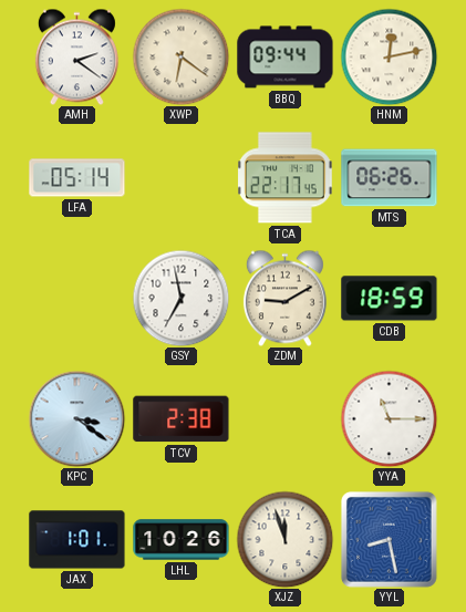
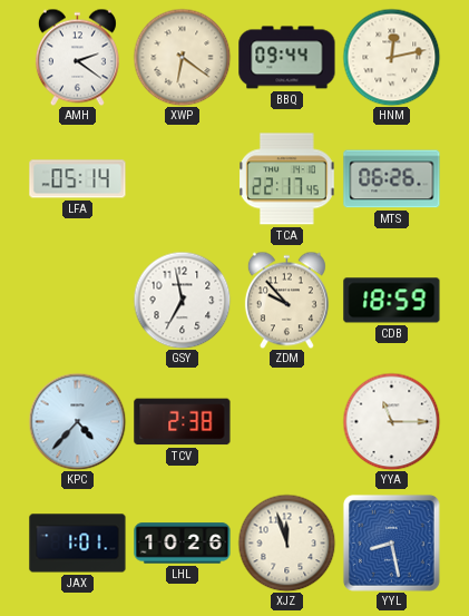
ZDM: 9:10 -> 9:53
KPC: 3:21 -> 4:37
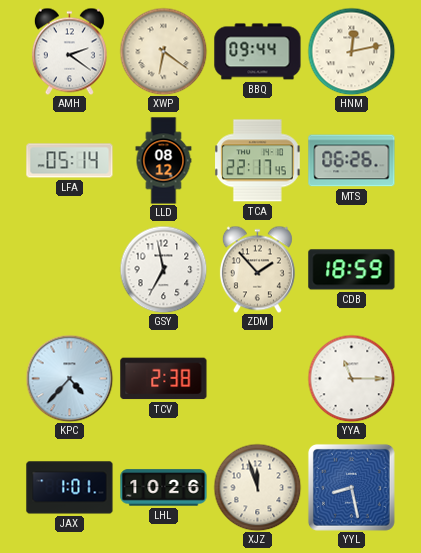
LLD: none -> 08:12
ZDM: 9:53 -> 1:53
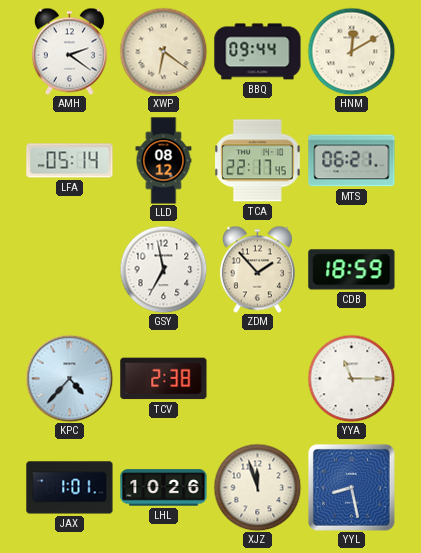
HNM: 12:13 -> 12:10
MTS: 06:26 -> 06:21
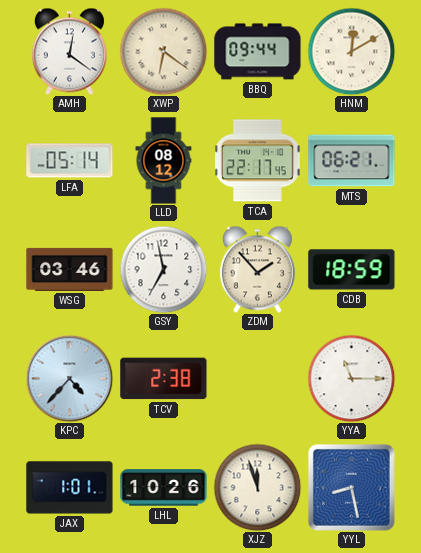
AMH: 2:21 -> 12:21
WSG: none -> 03:46
